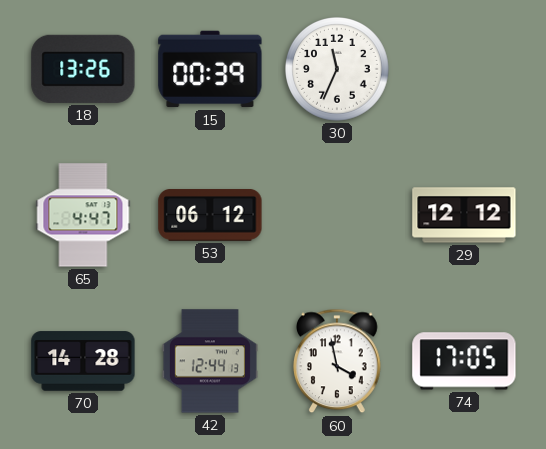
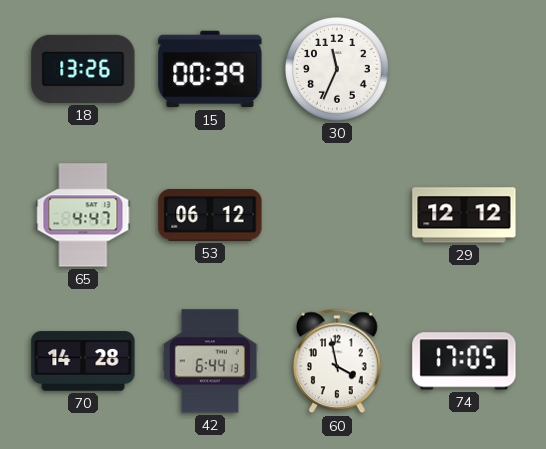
42: 12:44 -> 6:44
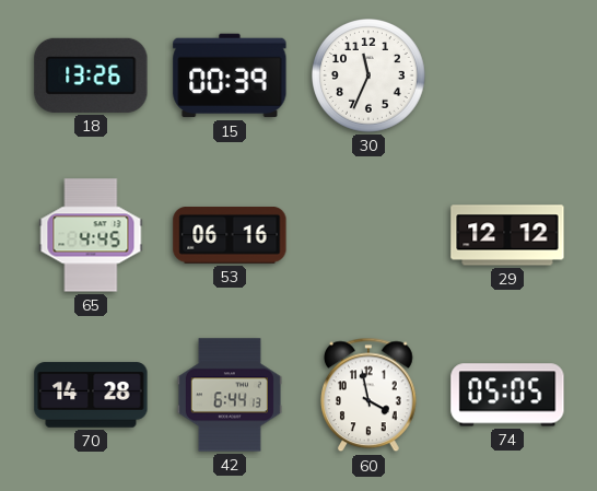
65: 4:47 -> 4:45
53: 06:12 -> 06:16
74: 17:05 -> 05:05
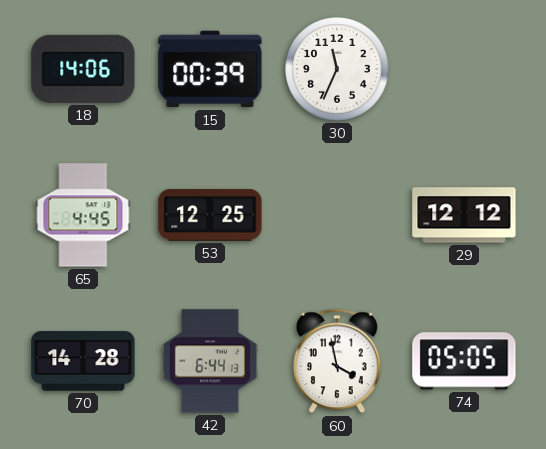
18: 13:26 -> 14:06
53: 06:16 -> 12:25
